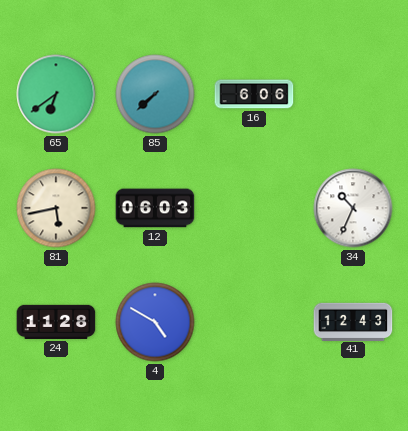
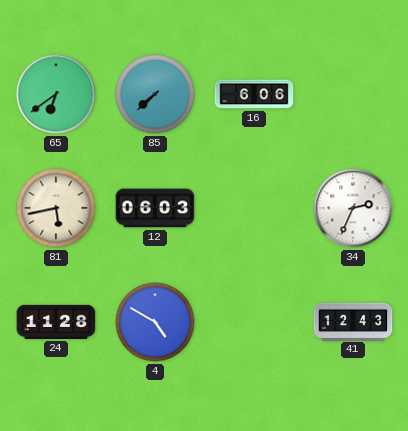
34: 10:34 -> 2:34
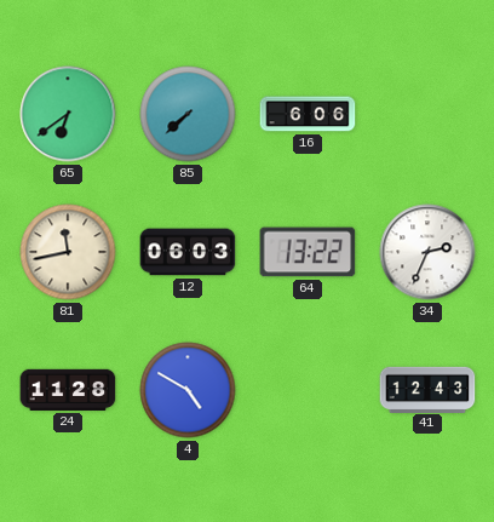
81: 5:43 -> 11:43
64: none -> 13:22
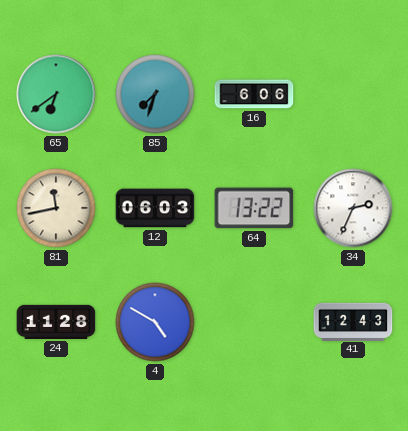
85: 7:38 -> 7:33
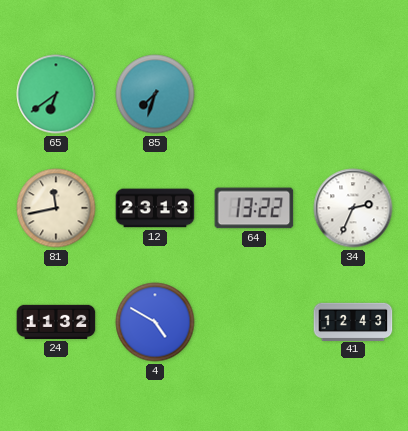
16: 6:06 -> none
12: 06:03 -> 23:13
24: 11:28 -> 11:32
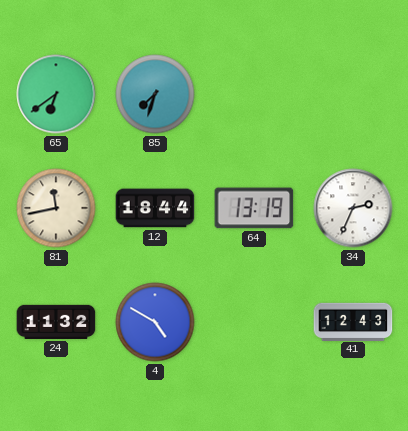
12: 23:13 -> 18:44
64: 13:22 -> 13:19
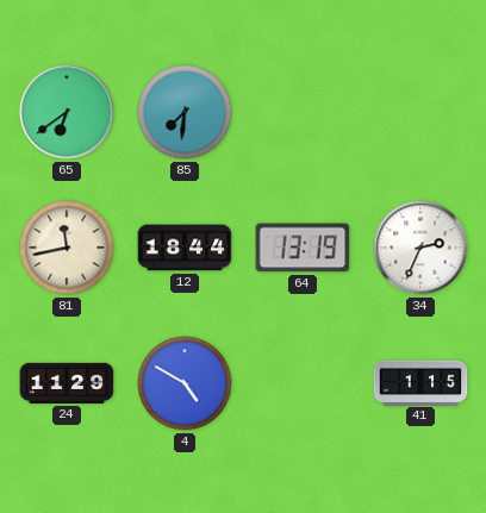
85: 7:33 -> 7:31
24: 11:32 -> 11:29
41: 12:43 -> 1:15
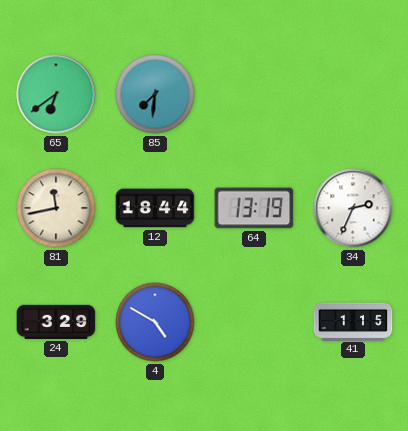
24: 11:29 -> 3:29
